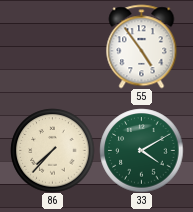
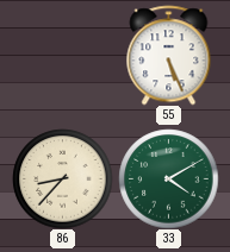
55: 4:54 -> 5:26
86: 7:37 -> 8:37
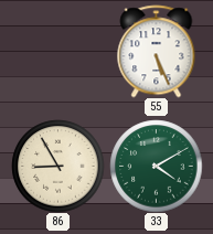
86: 8:37 -> 8:55
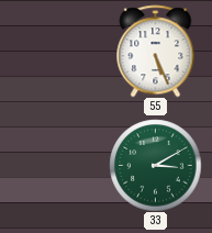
86: 8:55 -> none
33: 4:10 -> 3:10
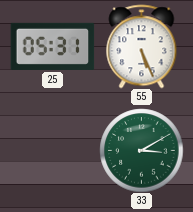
25: none -> 05:31
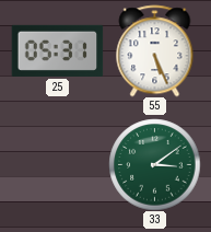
33: 3:10 -> 3:09
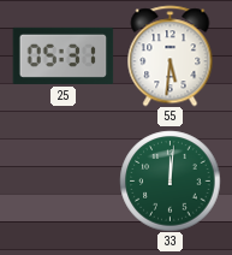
55: 5:26 -> 5:31
33: 3:09 -> 12:01
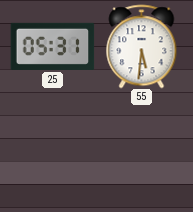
33: 12:01 -> none
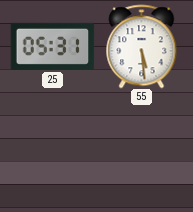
55: 5:31 -> 5:29
